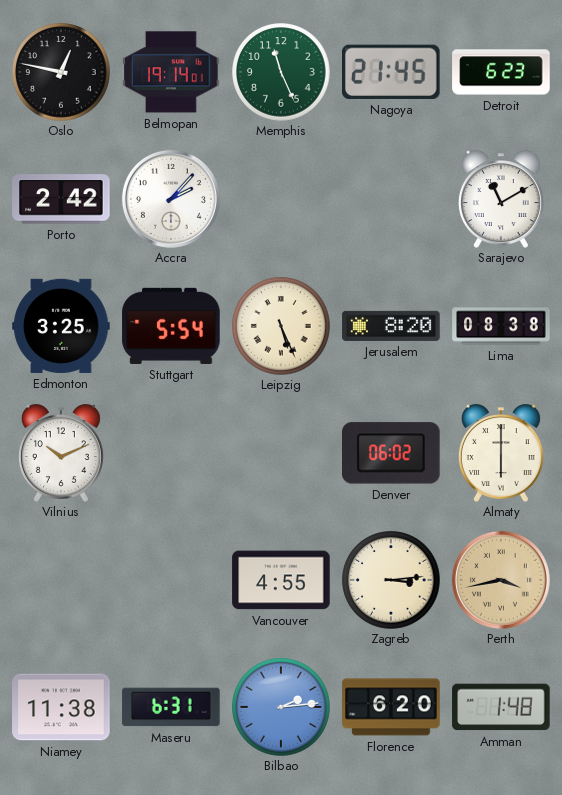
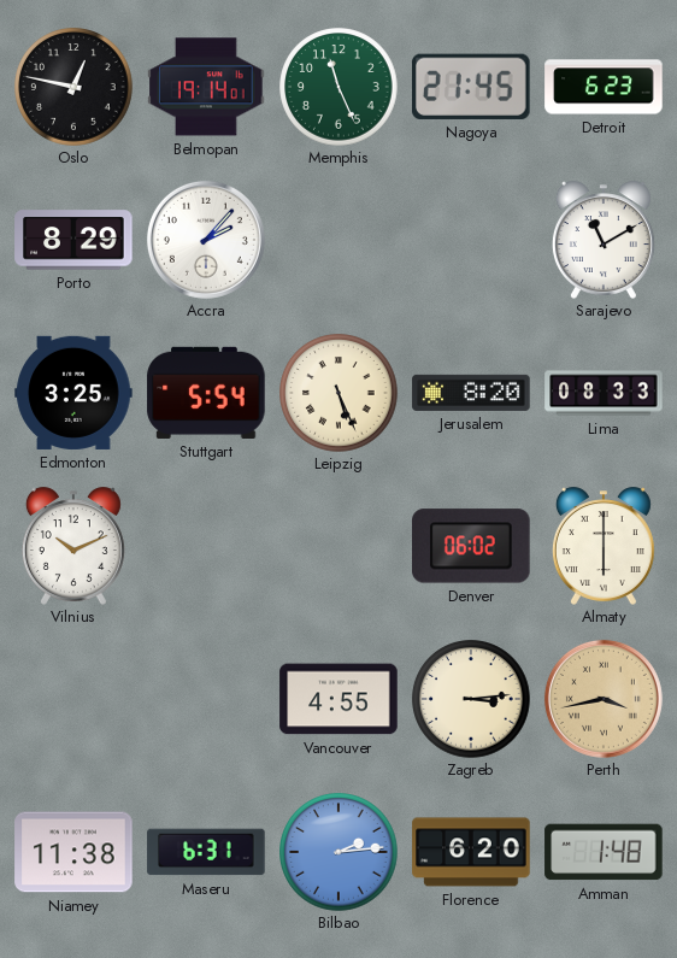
Porto: 2:42 -> 8:29
Lima: 08:38 -> 08:33
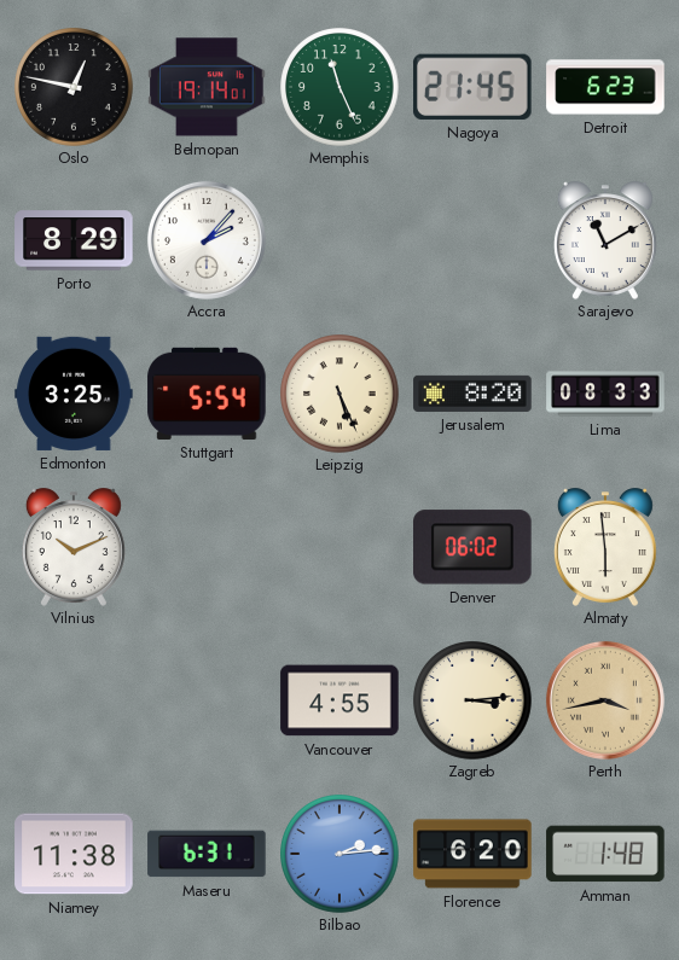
Almaty: 6:00 -> 5:59
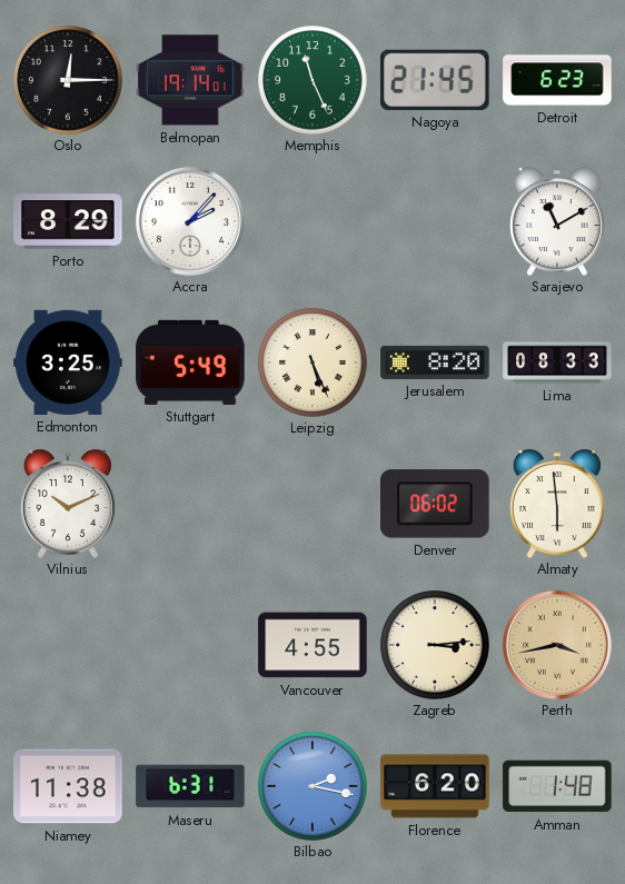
Oslo: 12:47 -> 12:15
Stuttgart: 5:54 -> 5:49
Bilbao: 2:14 -> 2:17
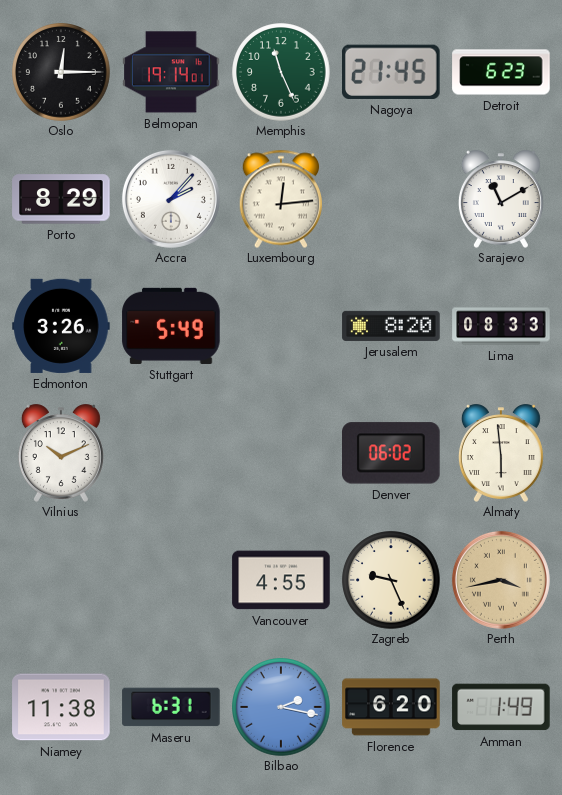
Luxembourg: none -> 12:14
Edmonton: 3:25 -> 3:26
Leipzig: 5:26 -> none
Zagreb: 3:14 -> 9:26
Amman: 1:48 -> 1:49
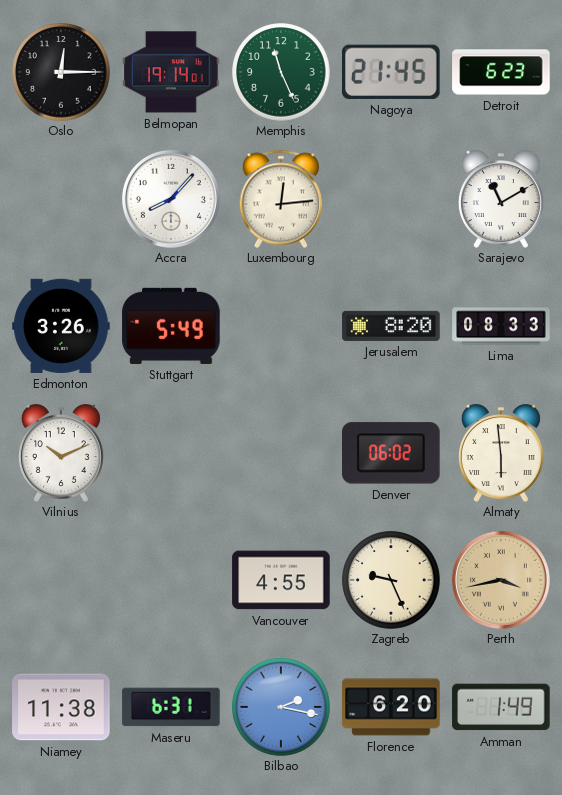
Porto: 8:29 -> none
Accra: 2:07 -> 8:07
